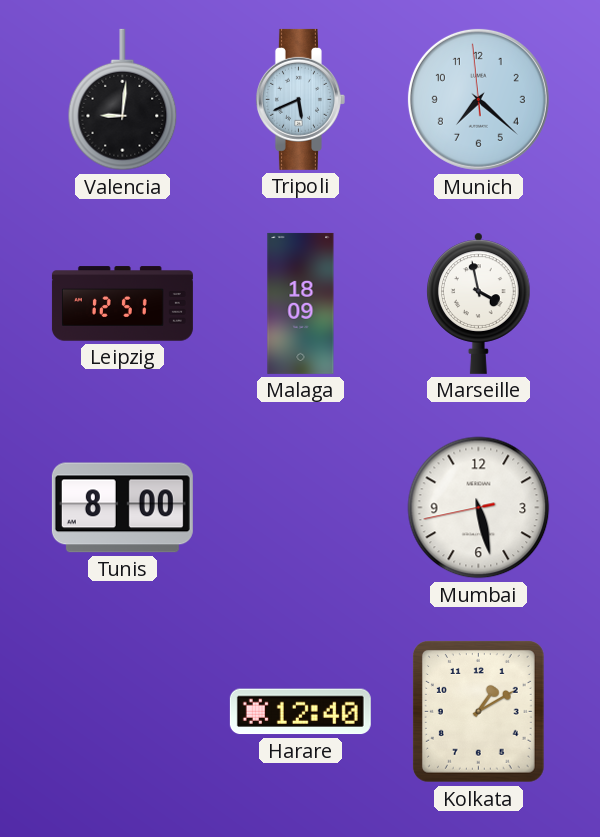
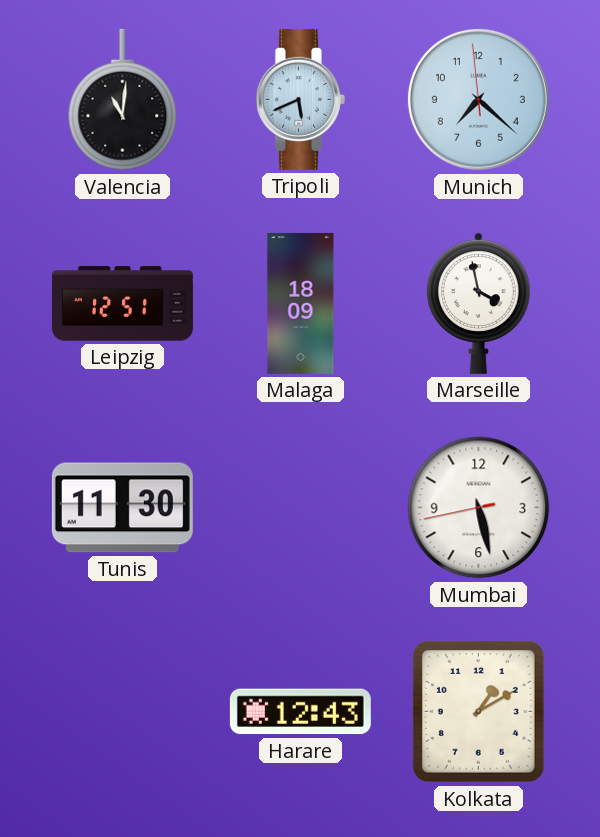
Valencia: 9:01 -> 11:01
Tunis: 8:00 -> 11:30
Harare: 12:40 -> 12:43
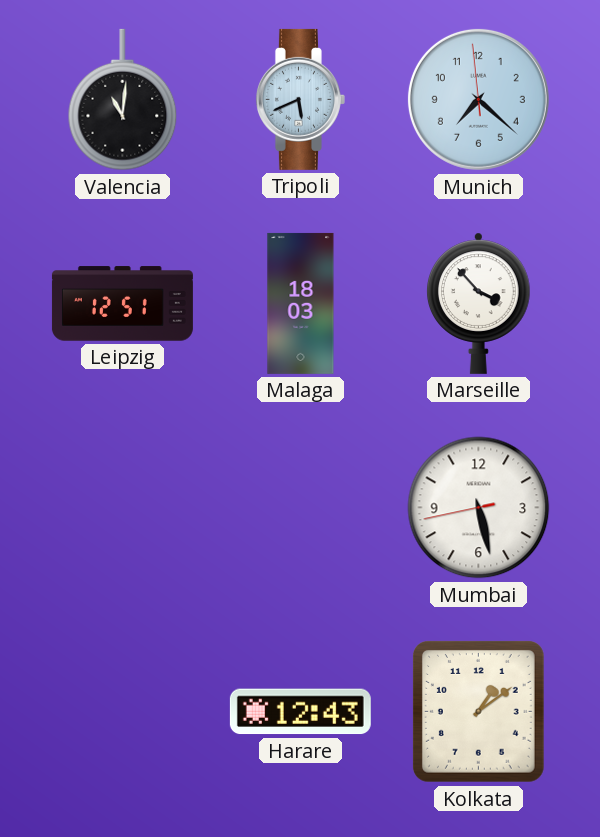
Malaga: 18:09 -> 18:03
Marseille: 3:58 -> 3:53
Tunis: 11:30 -> none
Kolkata: 1:10 -> 1:09
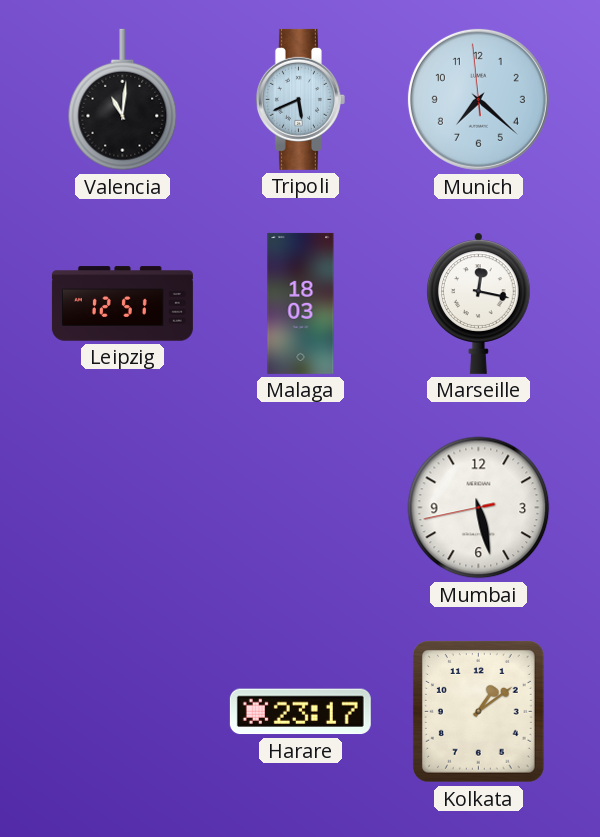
Marseille: 3:53 -> 12:17
Harare: 12:43 -> 23:17
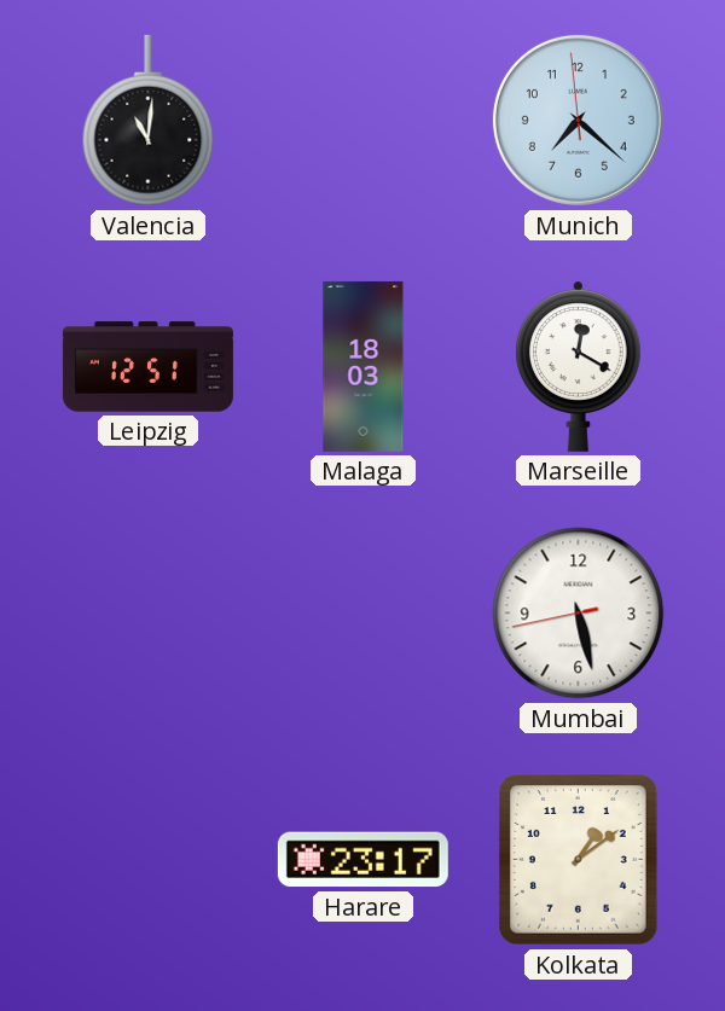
Tripoli: 5:41 -> none
Marseille: 12:17 -> 12:20
